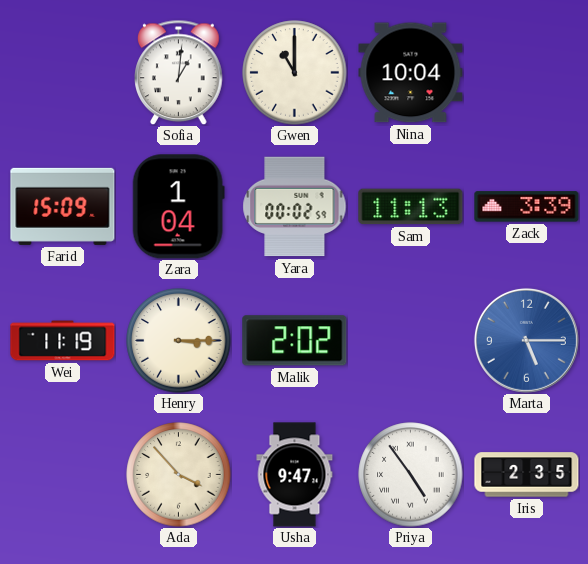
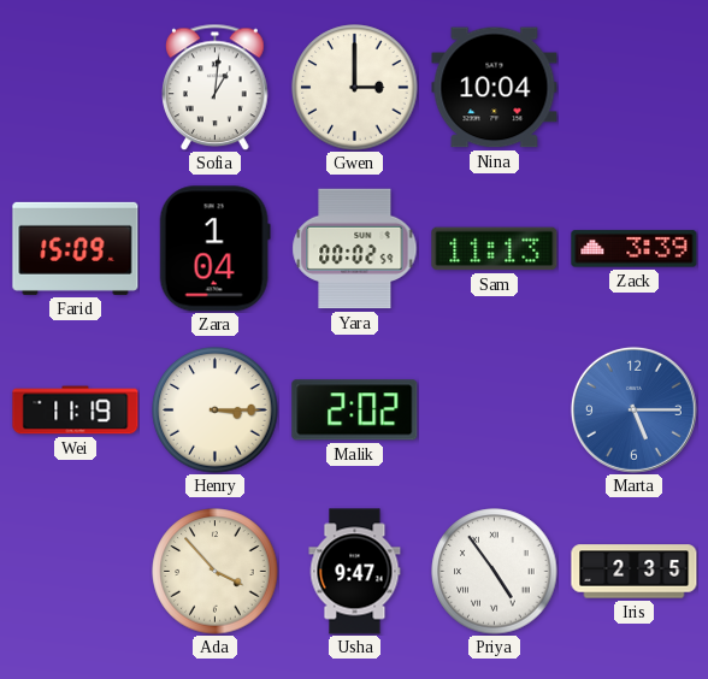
Gwen: 11:00 -> 3:00
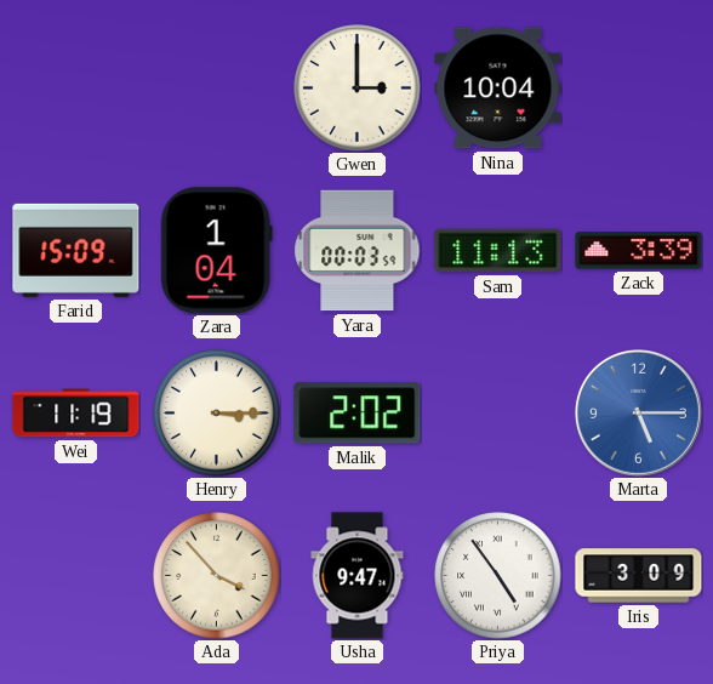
Sofia: 1:01 -> none
Yara: 00:02 -> 00:03
Iris: 2:35 -> 3:09
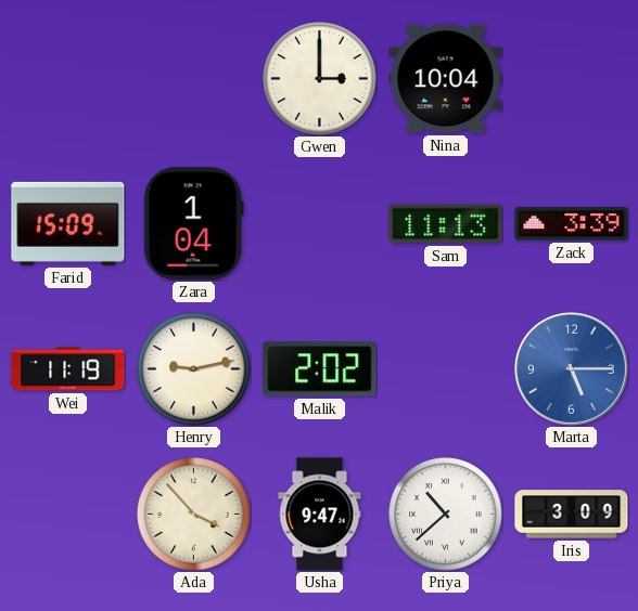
Yara: 00:03 -> none
Henry: 3:15 -> 9:13
Priya: 4:54 -> 10:38
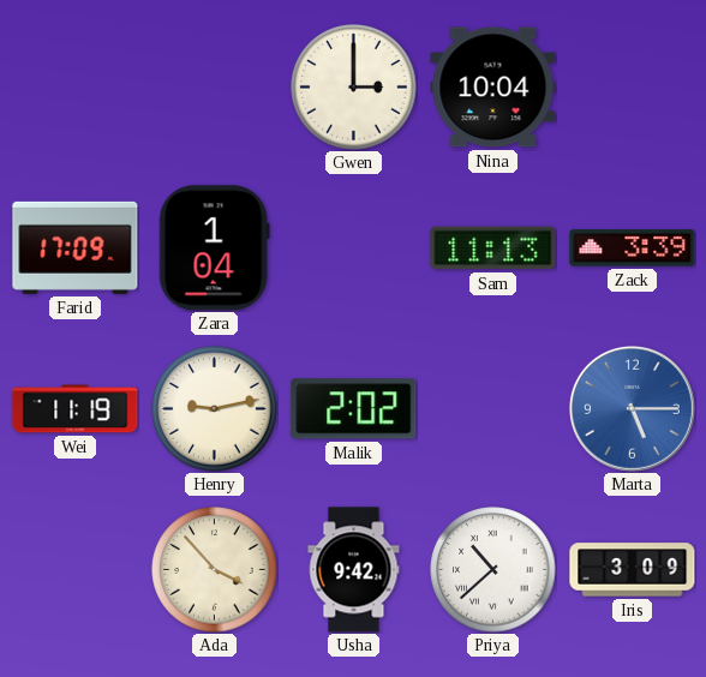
Farid: 15:09 -> 17:09
Usha: 9:47 -> 9:42
